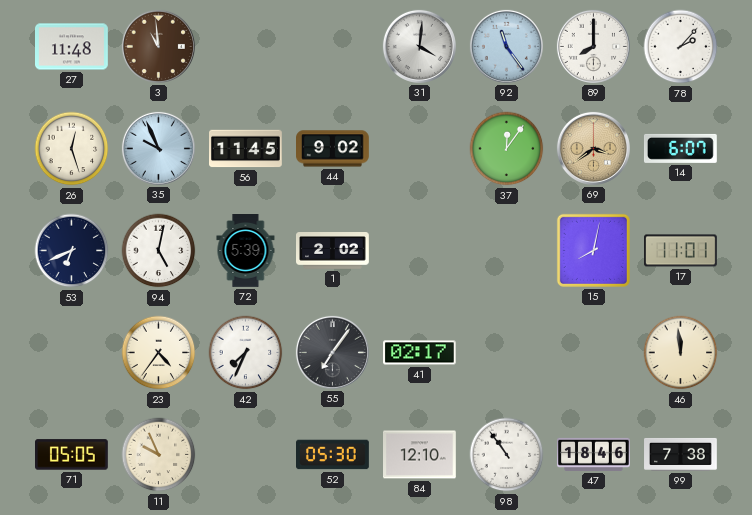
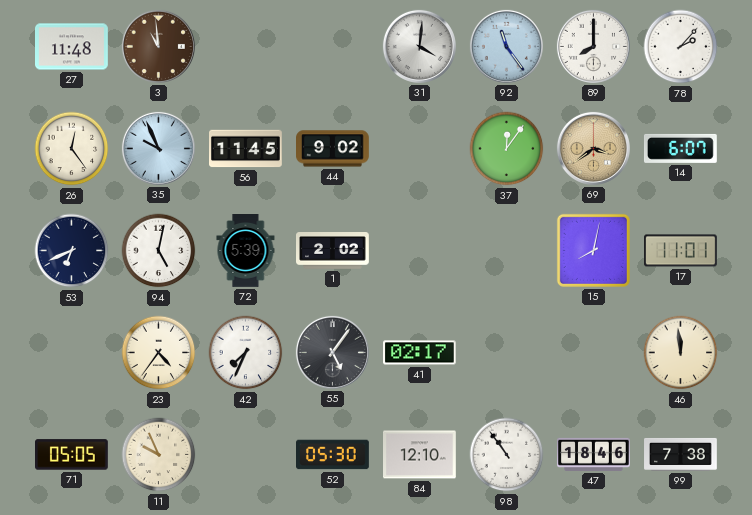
26: 12:27 -> 12:24
55: 7:06 -> 5:06
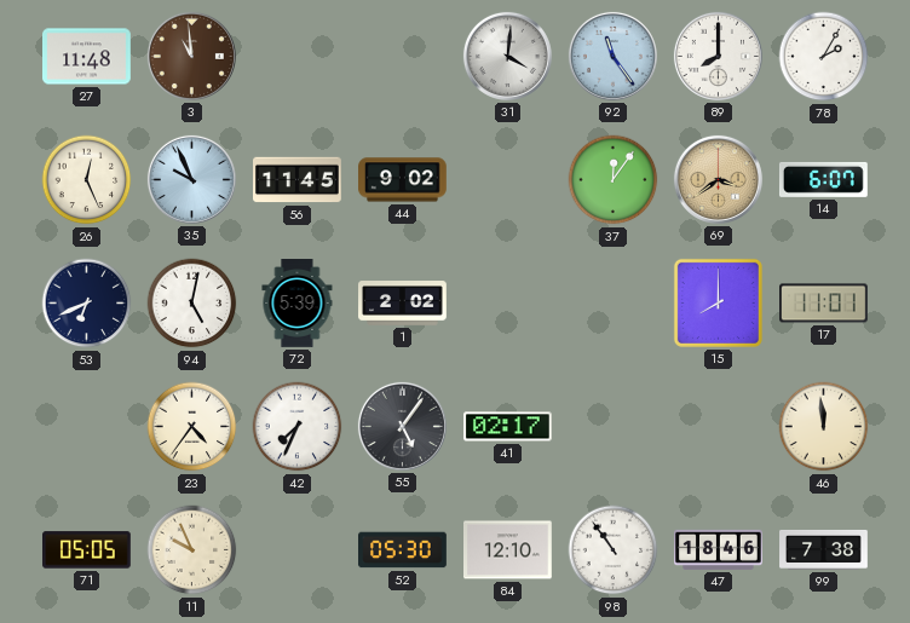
78: 2:07 -> 2:05
26: 12:24 -> 12:26
15: 8:02 -> 8:00
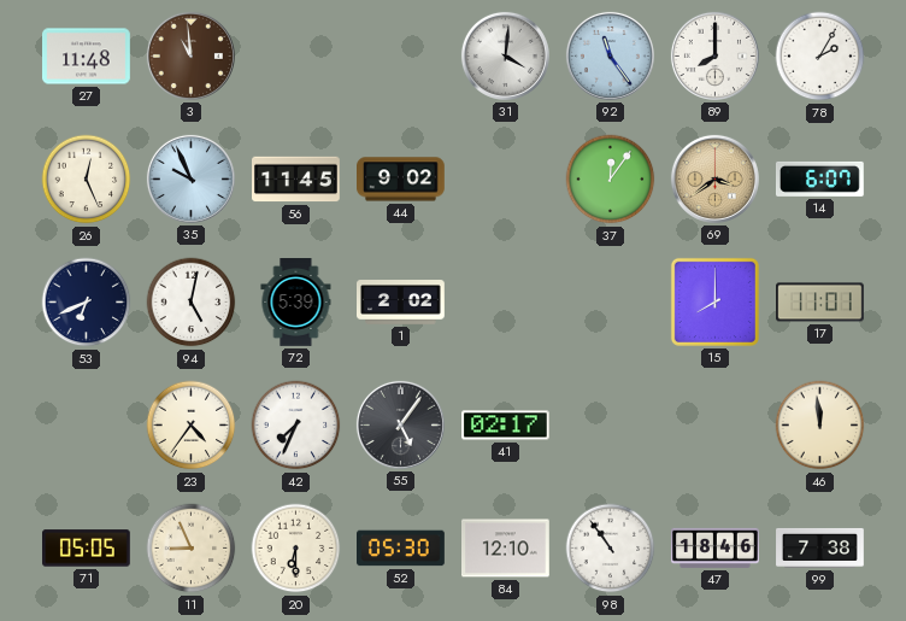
11: 9:56 -> 8:56
20: none -> 6:30
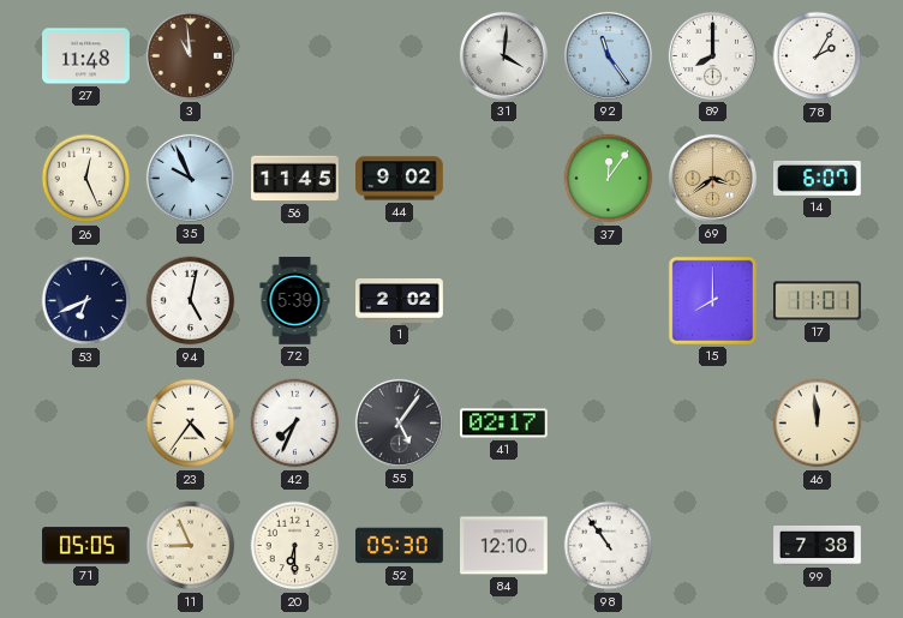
47: 18:46 -> none
